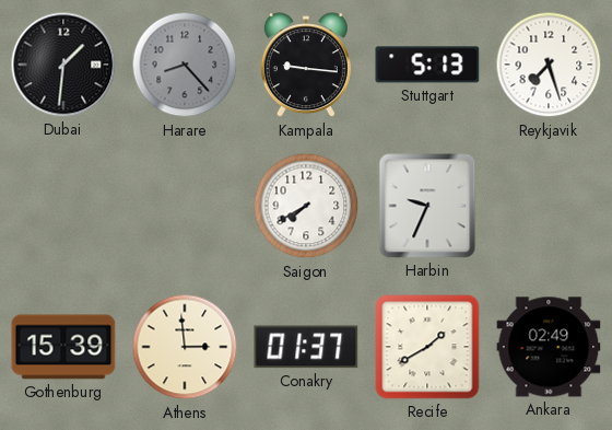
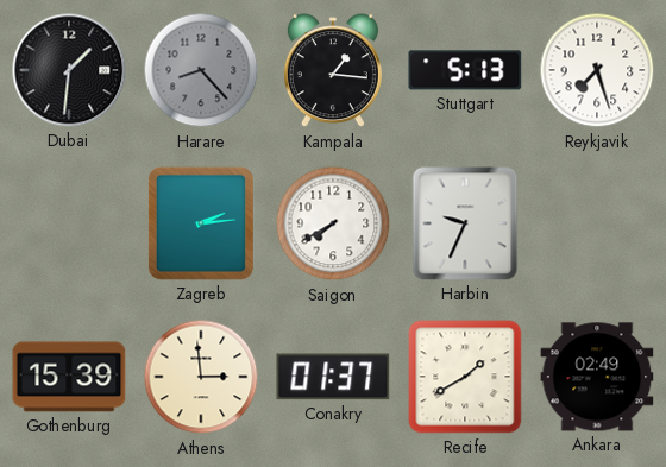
Kampala: 9:16 -> 1:16
Zagreb: none -> 2:14
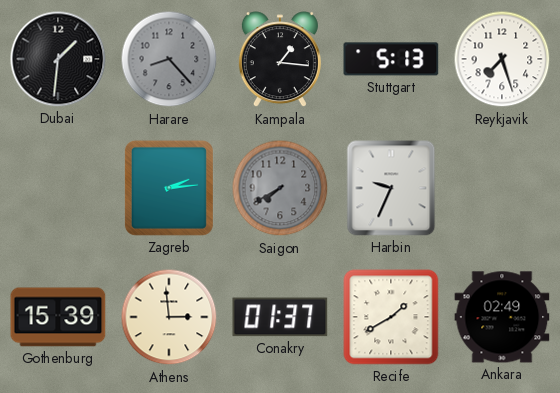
Saigon dial: white -> grey
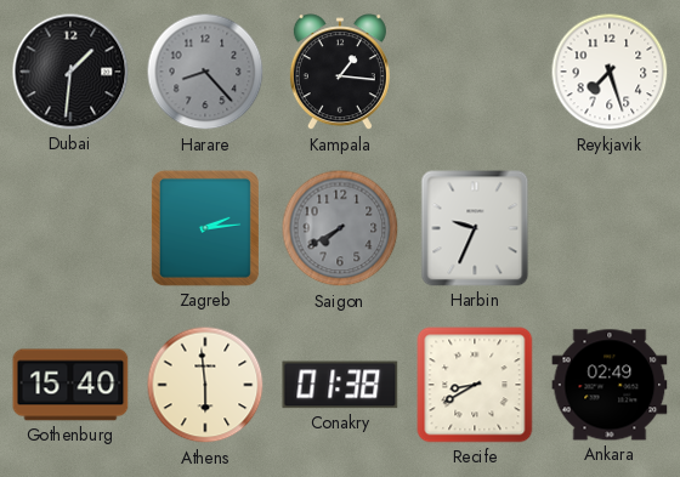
Stuttgart: 5:13 -> none
Gothenburg: 15:39 -> 15:40
Athens: 2:59 -> 5:59
Conakry: 01:37 -> 01:38
Recife: 1:40 -> 8:40
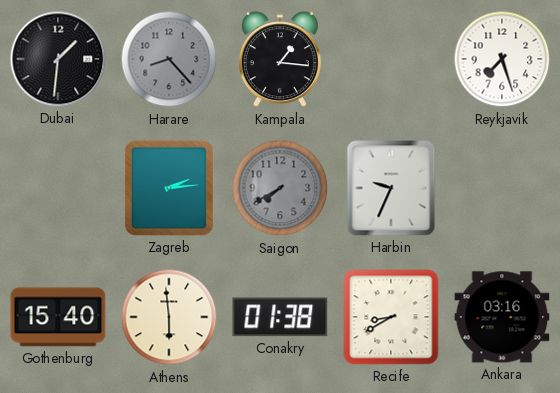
Ankara: 02:49 -> 03:16
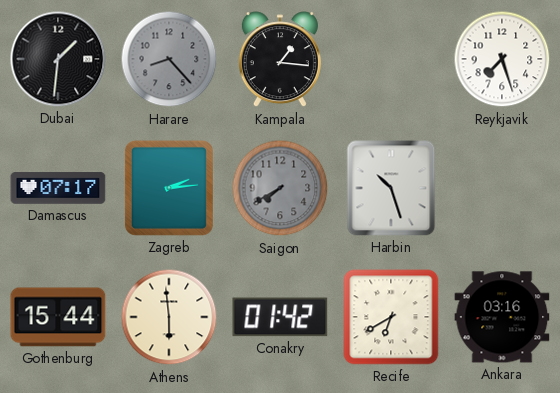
Damascus: none -> 07:17
Harbin: 9:34 -> 10:27
Gothenburg: 15:40 -> 15:44
Conakry: 01:38 -> 01:42
Recife: 8:40 -> 6:40
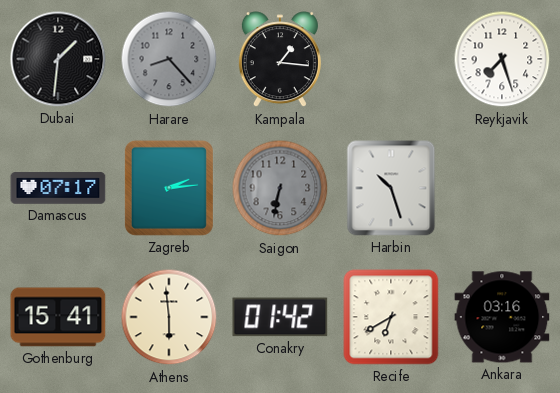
Saigon: 7:40 -> 6:32
Gothenburg: 15:44 -> 15:41
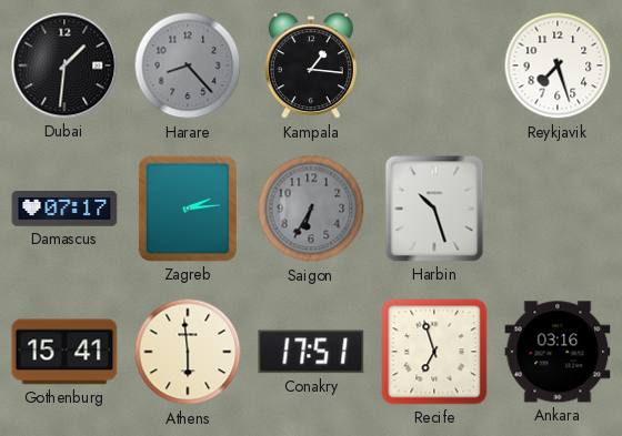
Saigon: 6:32 -> 6:35
Conakry: 01:42 -> 17:51
Recife: 6:40 -> 6:57
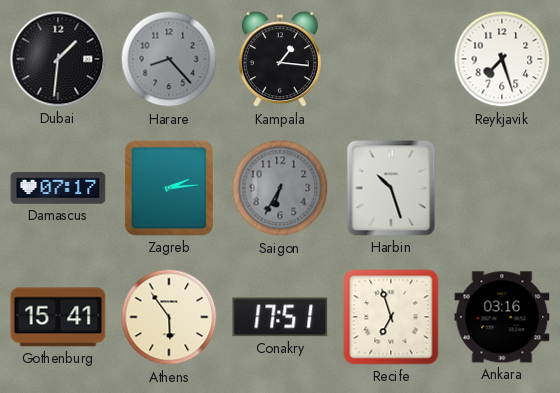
Athens: 5:59 -> 5:54
